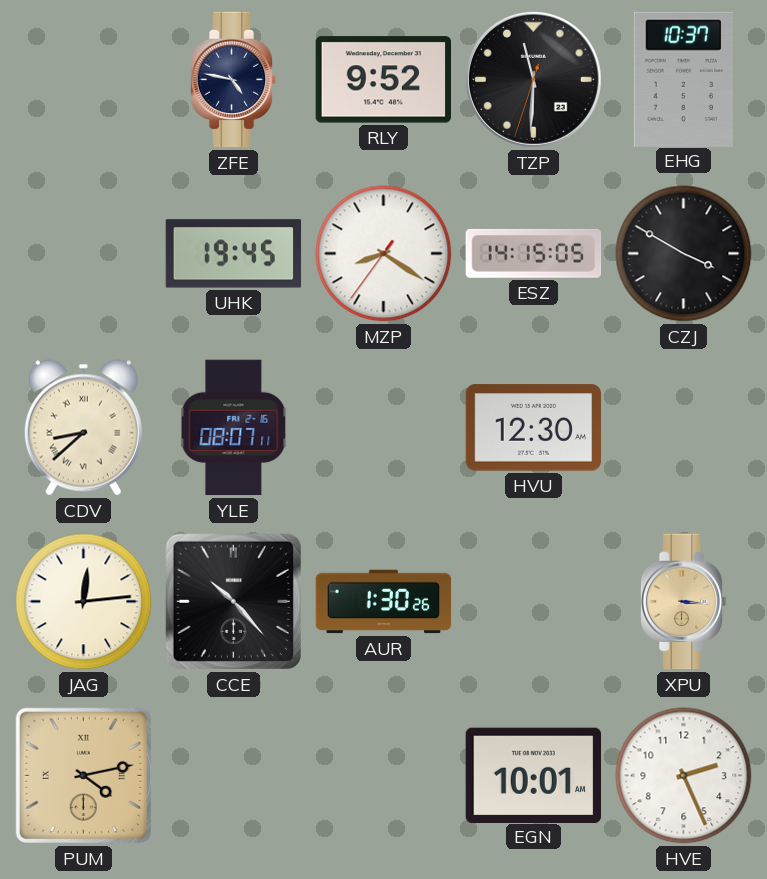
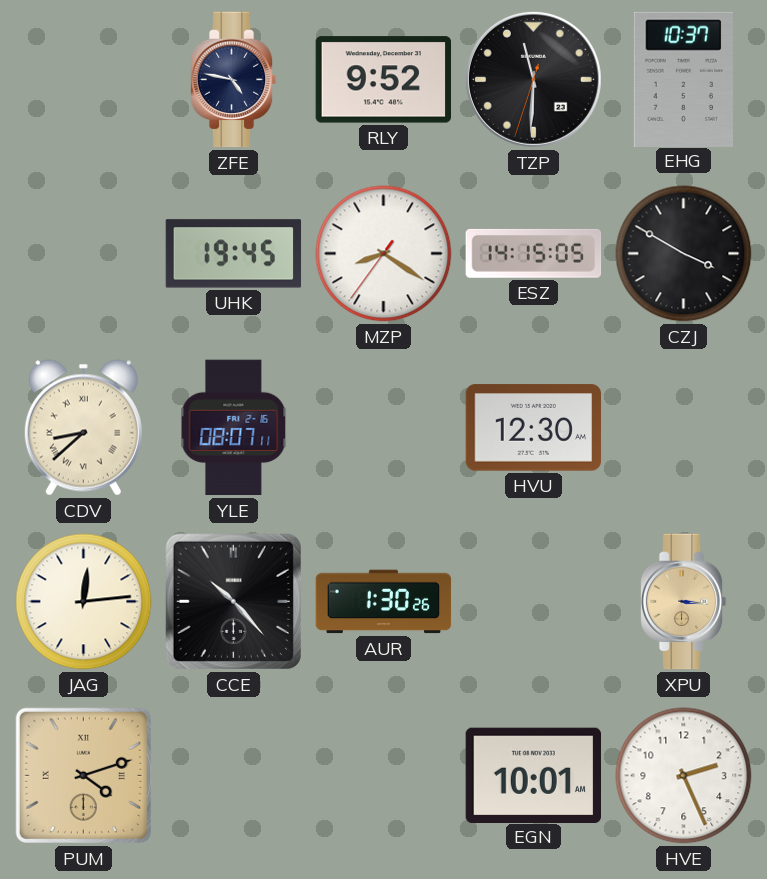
PUM: 4:13 -> 4:12
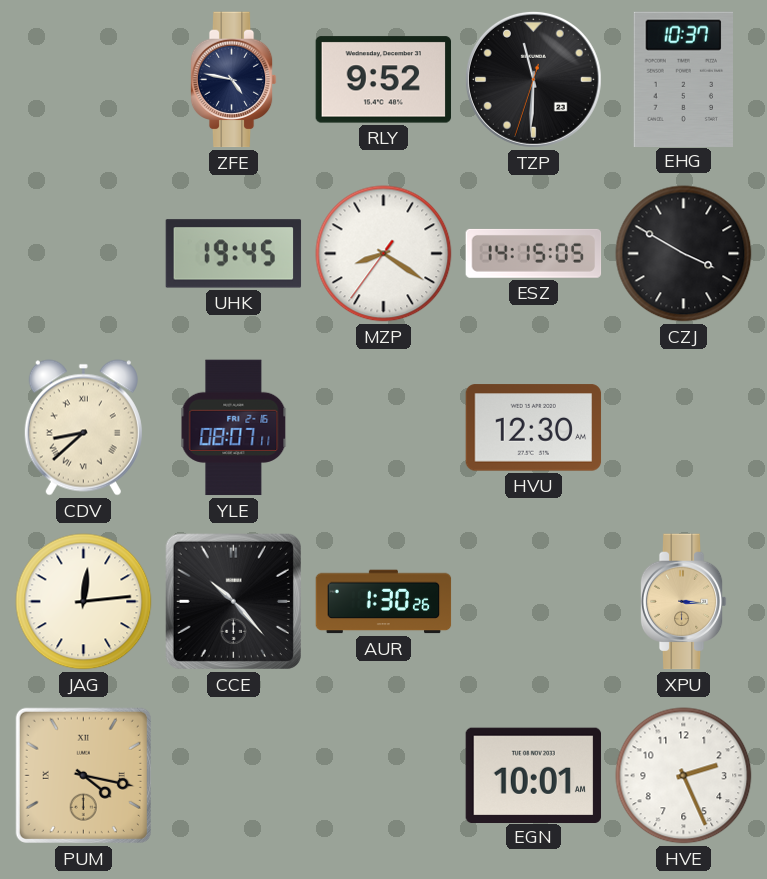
PUM: 4:12 -> 4:17
